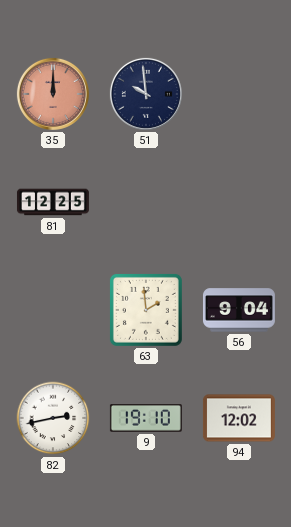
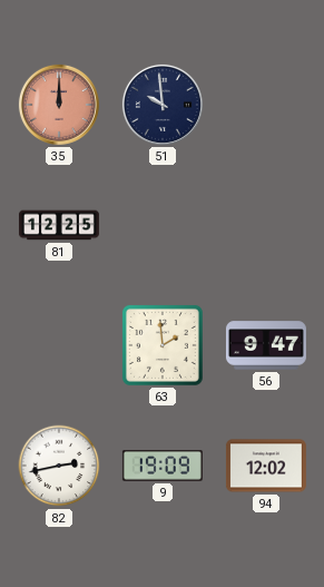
56: 9:04 -> 9:47
9: 19:10 -> 19:09
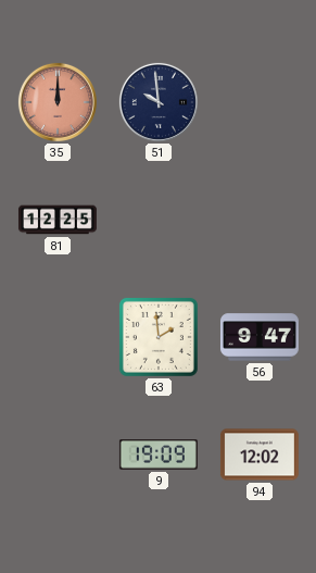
82: 2:43 -> none
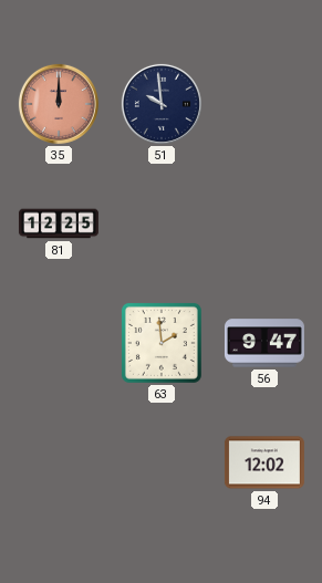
9: 19:09 -> none
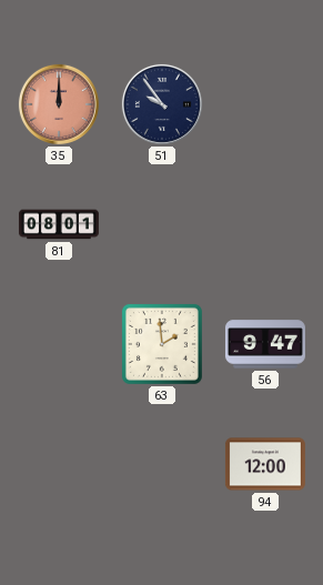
51: 9:59 -> 9:54
81: 12:25 -> 08:01
94: 12:02 -> 12:00
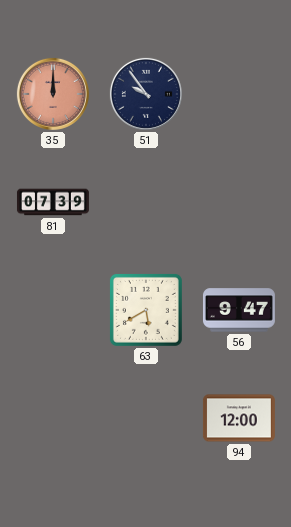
81: 08:01 -> 07:39
63: 1:59 -> 5:40
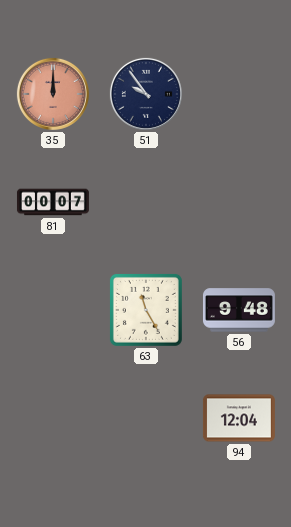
81: 07:39 -> 00:07
63: 5:40 -> 11:25
56: 9:47 -> 9:48
94: 12:00 -> 12:04
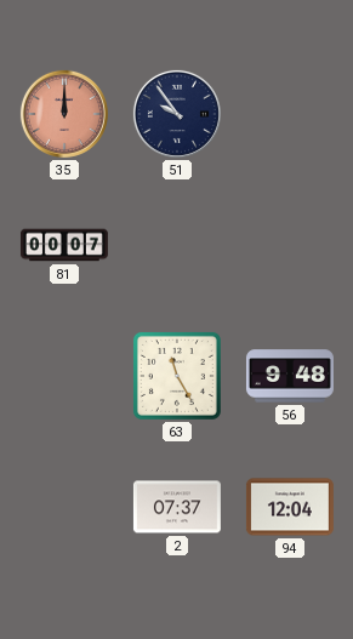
2: none -> 07:37
